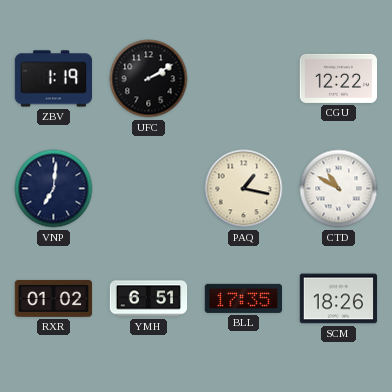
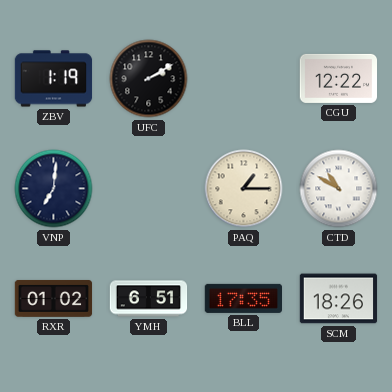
PAQ: 1:17 -> 1:15
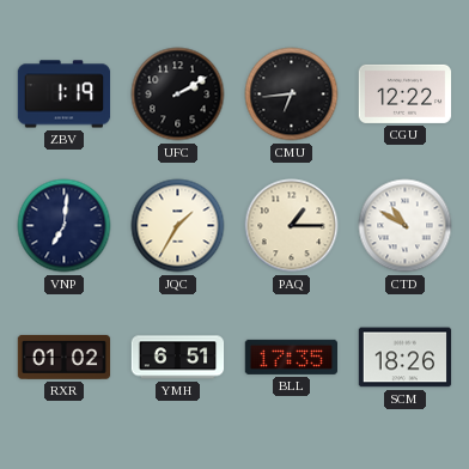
CMU: none -> 6:44
JQC: none -> 1:35
